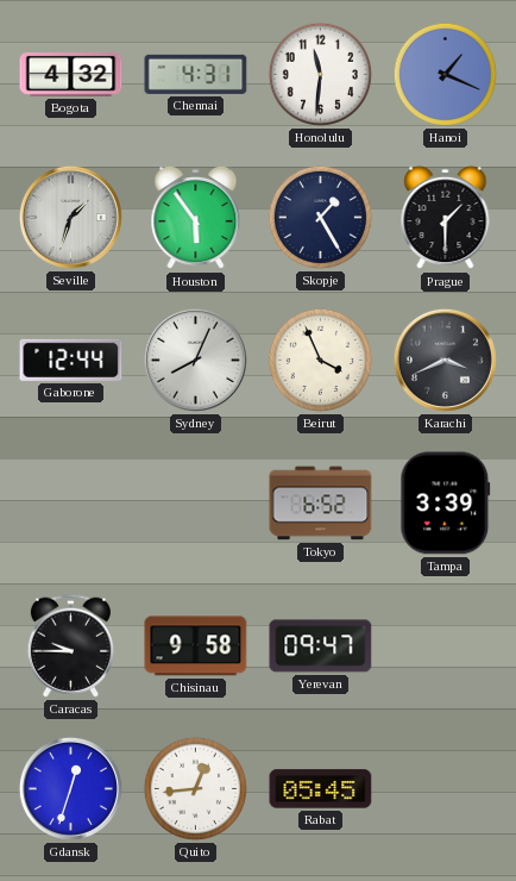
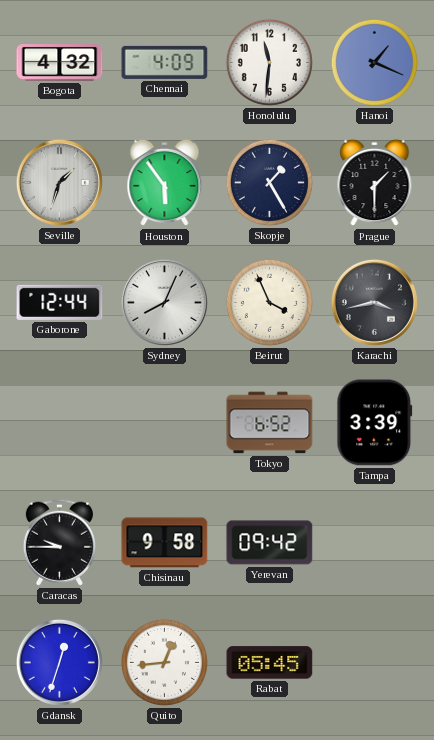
Chennai: 4:31 -> 4:09
Karachi: 3:41 -> 3:43
Yerevan: 09:47 -> 09:42
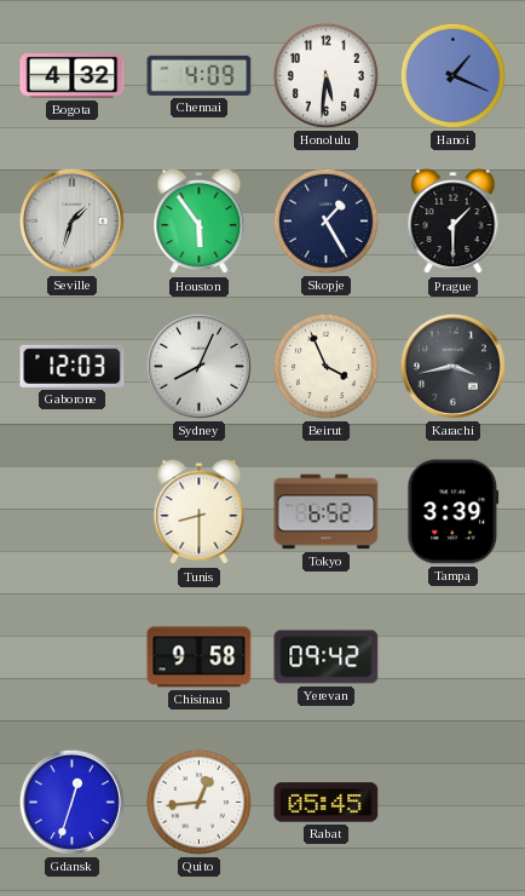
Honolulu: 11:31 -> 5:31
Gaborone: 12:44 -> 12:03
Tunis: none -> 8:30
Caracas: 9:45 -> none
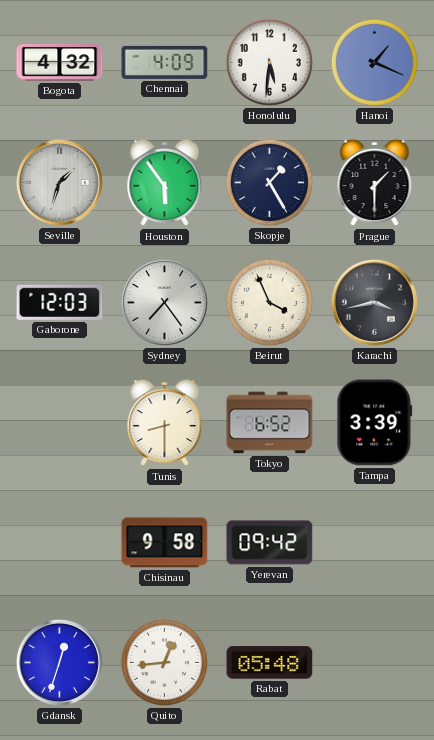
Sydney: 8:04 -> 7:24
Rabat: 05:45 -> 05:48
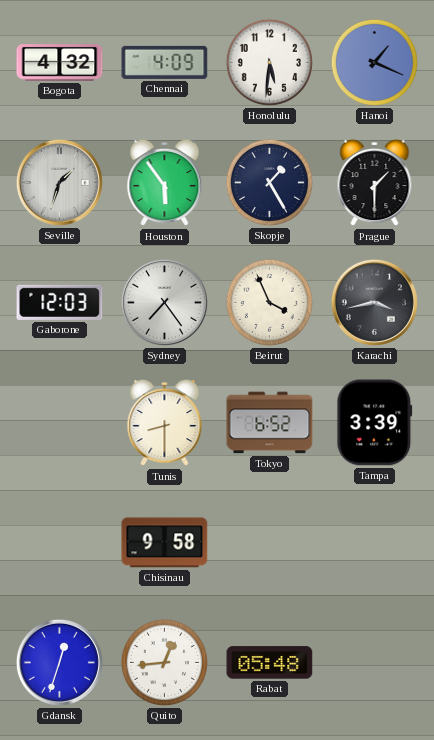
Yerevan: 09:42 -> none
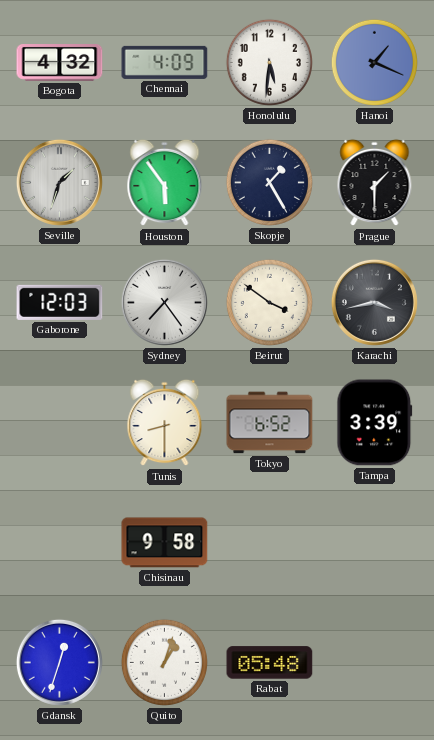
Beirut: 3:56 -> 3:51
Quito: 12:44 -> 1:03
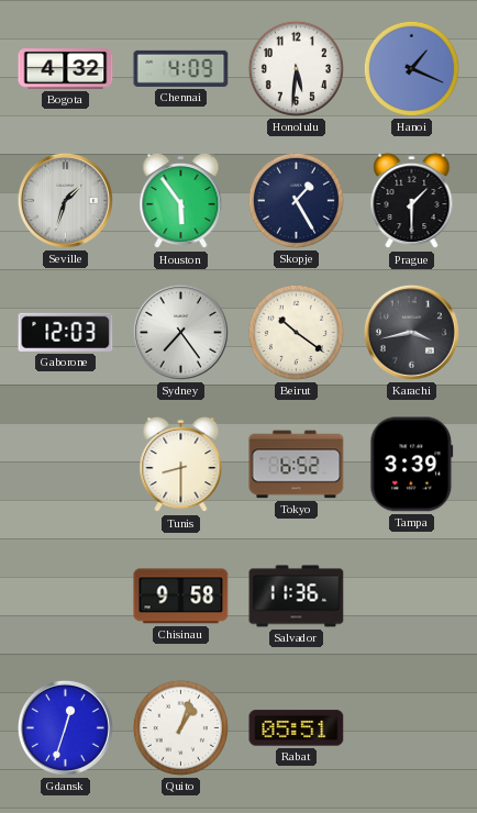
Beirut: 3:51 -> 10:21
Salvador: none -> 11:36
Rabat: 05:48 -> 05:51
